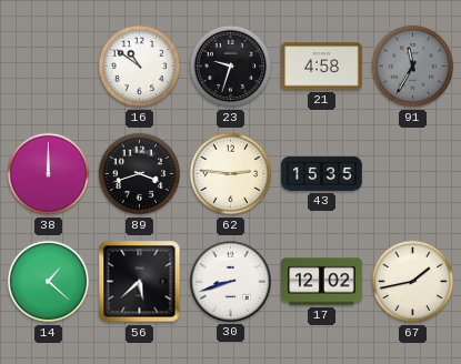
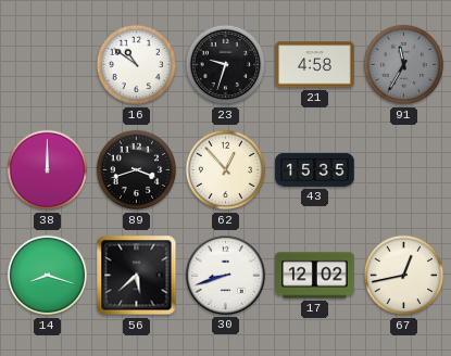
62: 2:46 -> 12:53
14: 1:22 -> 8:18
67: 1:43 -> 12:43
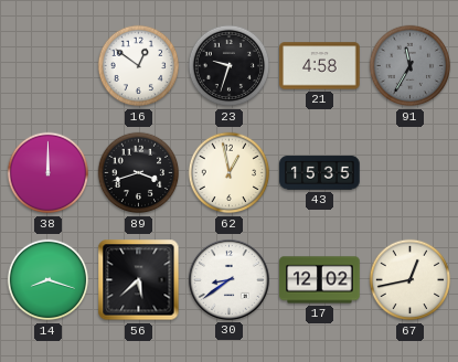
16: 10:51 -> 12:51
62: 12:53 -> 12:58
30: 8:42 -> 8:39
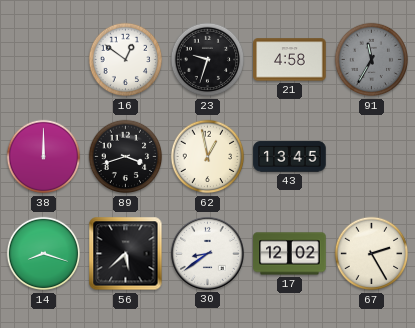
43: 15:35 -> 13:45
67: 12:43 -> 2:25
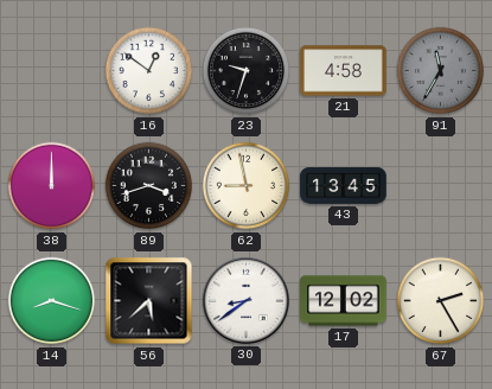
62: 12:58 -> 8:58
